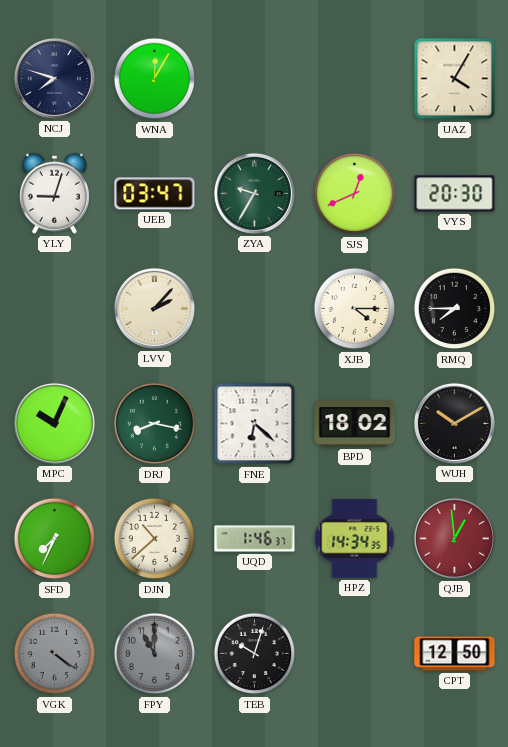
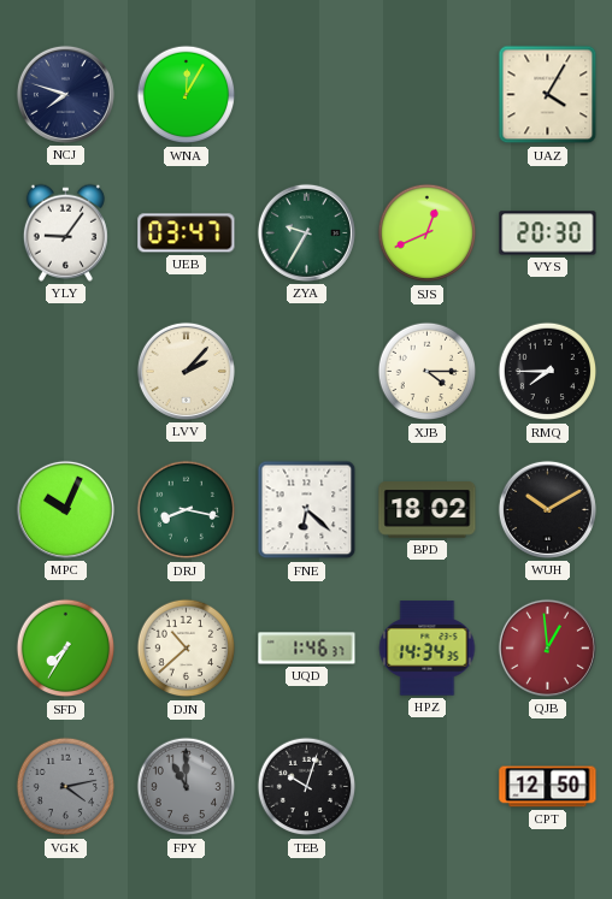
YLY: 9:03 -> 9:06
SFD: 7:34 -> 7:35
VGK: 4:21 -> 4:13
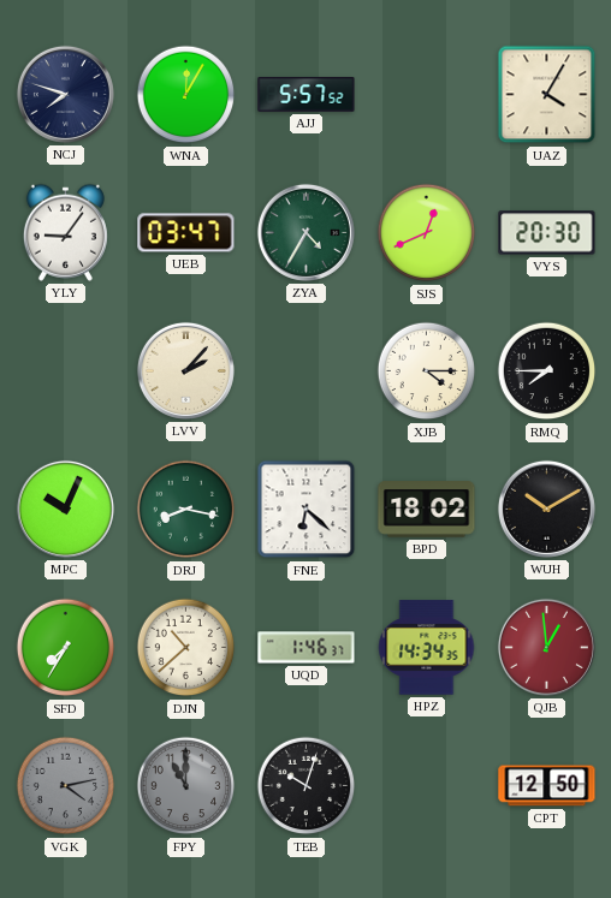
AJJ: none -> 5:57
ZYA: 9:35 -> 4:35
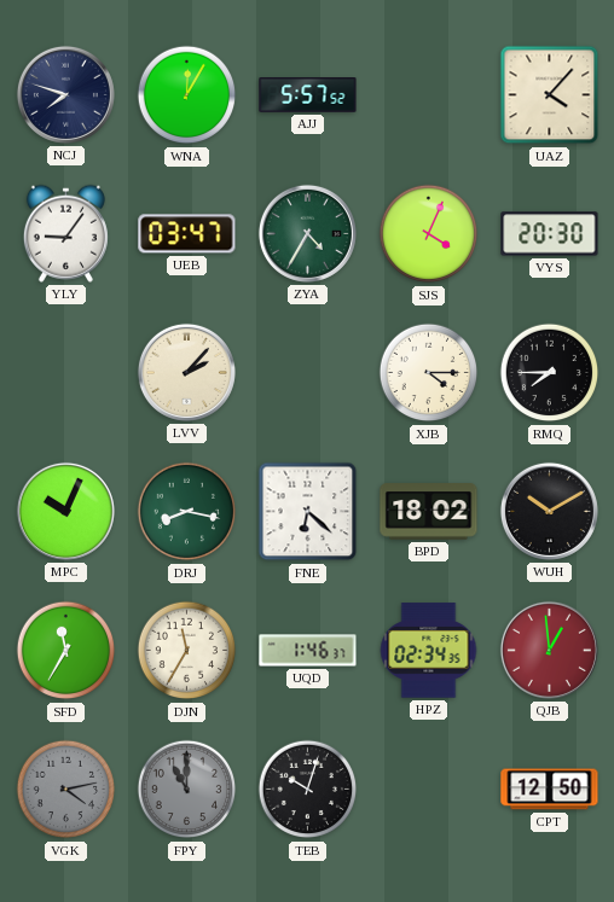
UAZ: 4:05 -> 4:07
SJS: 12:41 -> 4:04
SFD: 7:35 -> 11:35
DJN: 10:38 -> 11:35
HPZ: 14:34 -> 02:34
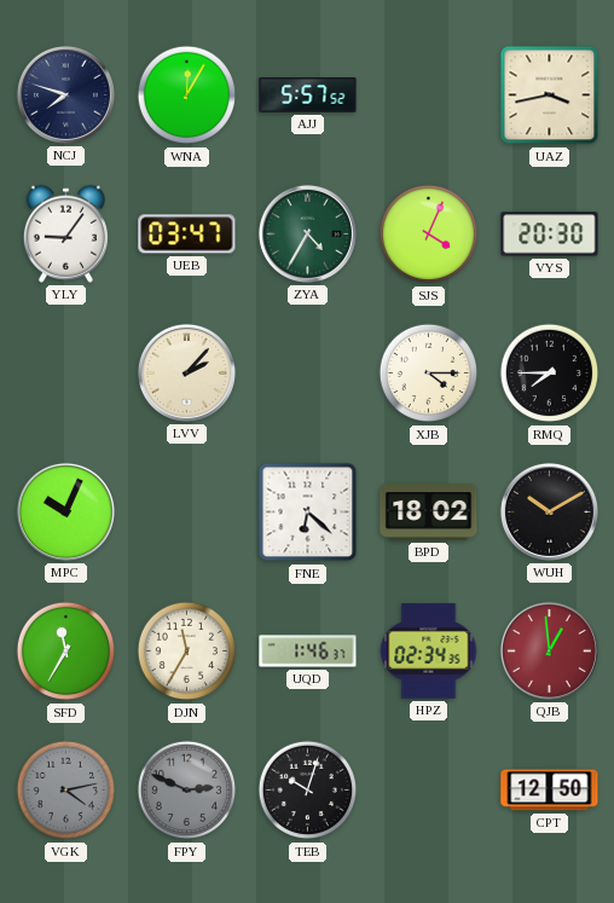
UAZ: 4:07 -> 3:43
DRJ: 8:17 -> none
FPY: 11:00 -> 2:49
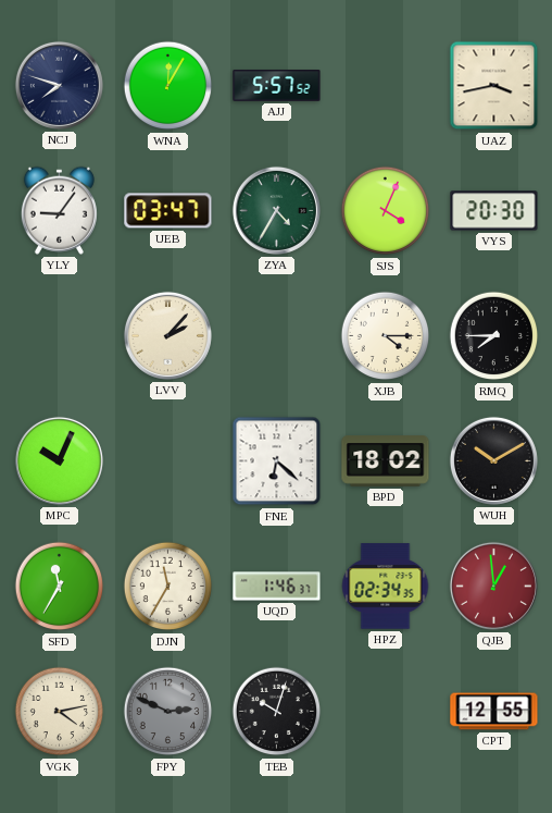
VGK dial: grey -> cream
CPT: 12:50 -> 12:55
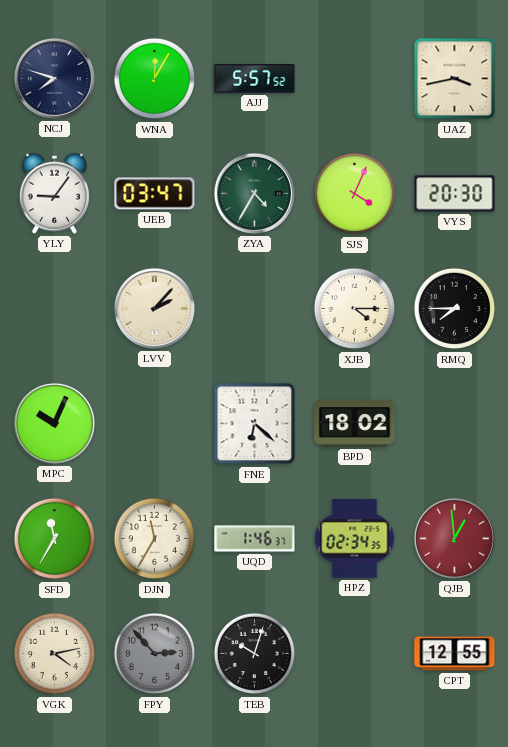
WUH: 10:10 -> none
FPY: 2:49 -> 2:53
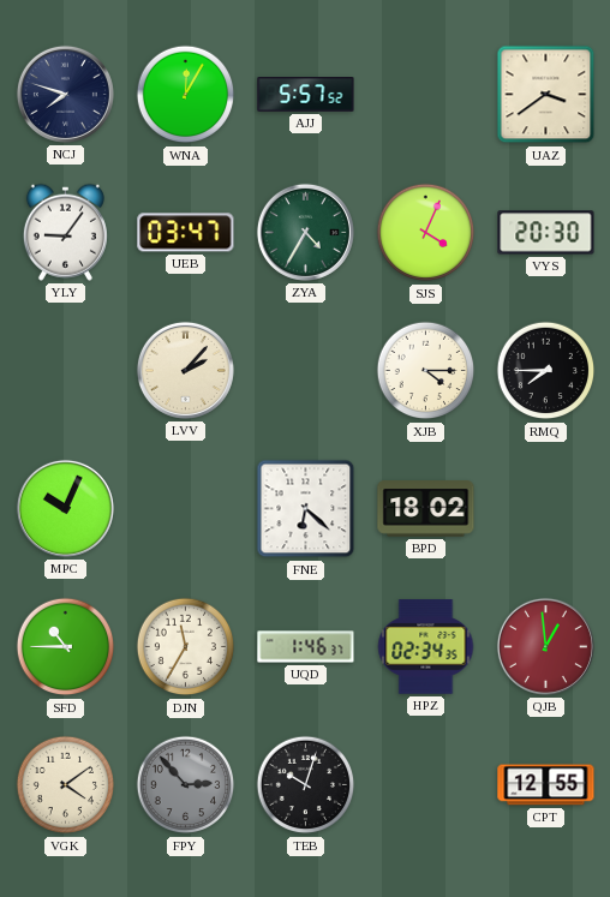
UAZ: 3:43 -> 3:39
SFD: 11:35 -> 10:45
VGK: 4:13 -> 4:09
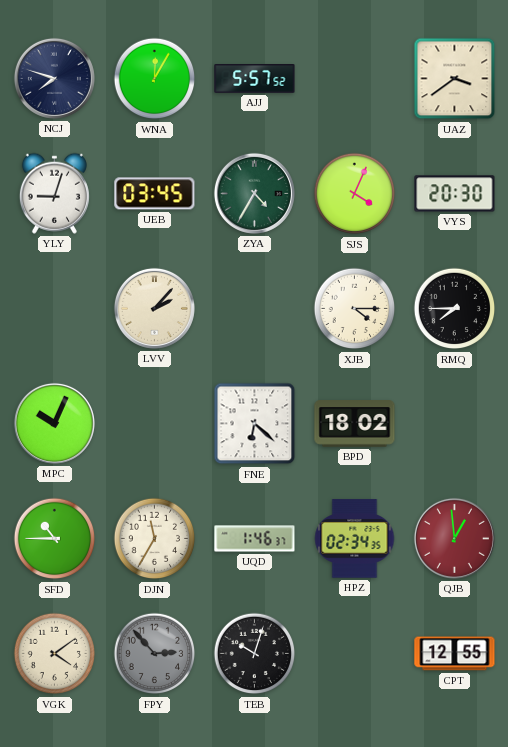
YLY: 9:06 -> 9:03
UEB: 03:47 -> 03:45
